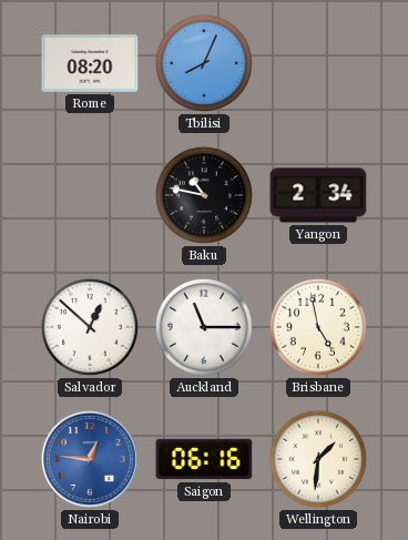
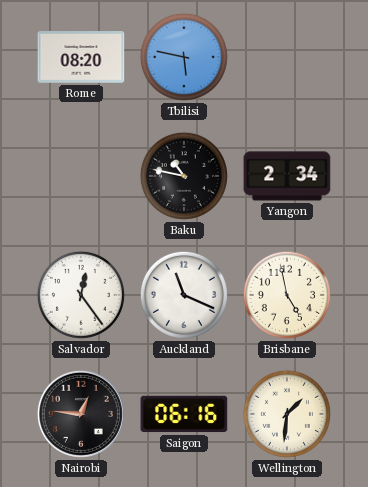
Tbilisi: 8:04 -> 5:47
Salvador: 12:52 -> 12:24
Auckland: 11:15 -> 11:19
Nairobi dial: blue -> black
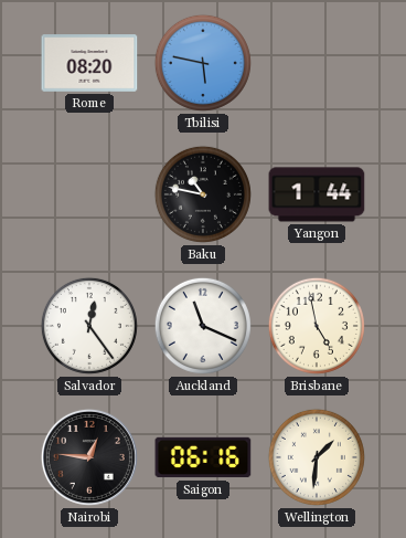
Yangon: 2:34 -> 1:44
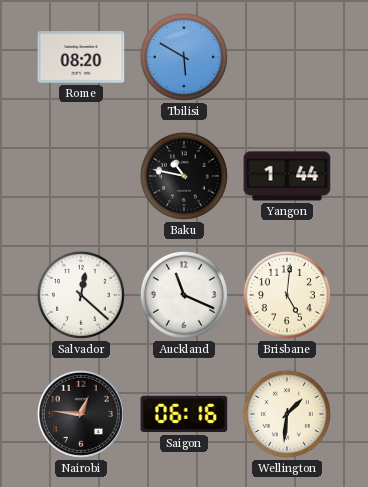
Tbilisi: 5:47 -> 5:50
Salvador: 12:24 -> 12:22
Brisbane: 4:58 -> 5:01
